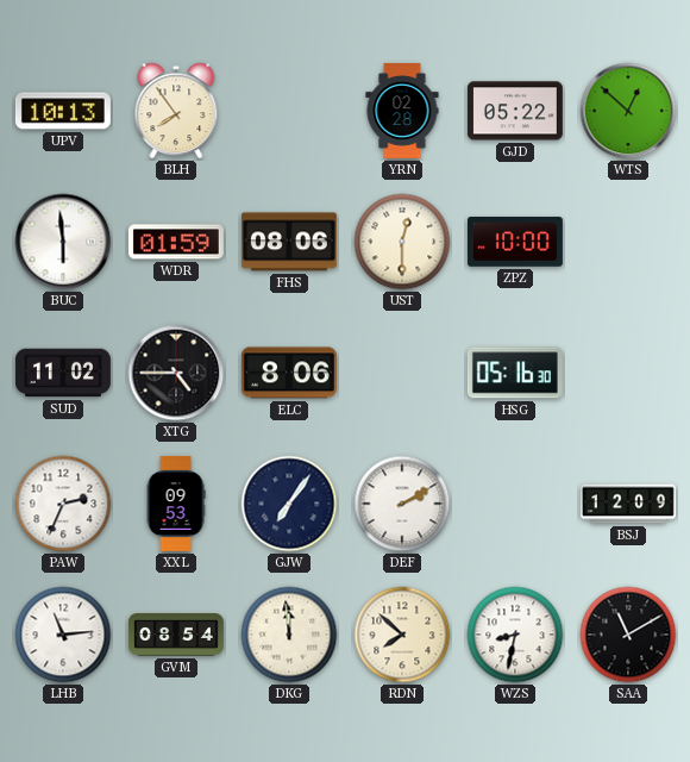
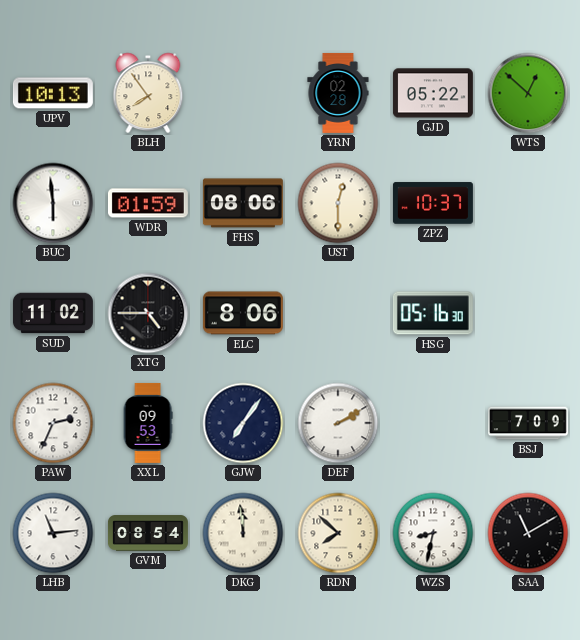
ZPZ: 10:00 -> 10:37
BSJ: 12:09 -> 7:09
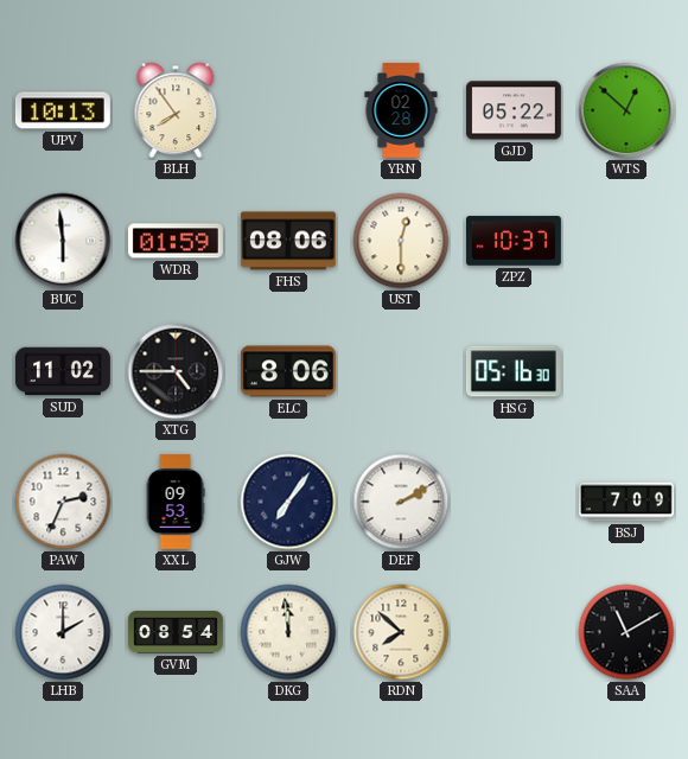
LHB: 11:14 -> 2:00
WZS: 8:32 -> none
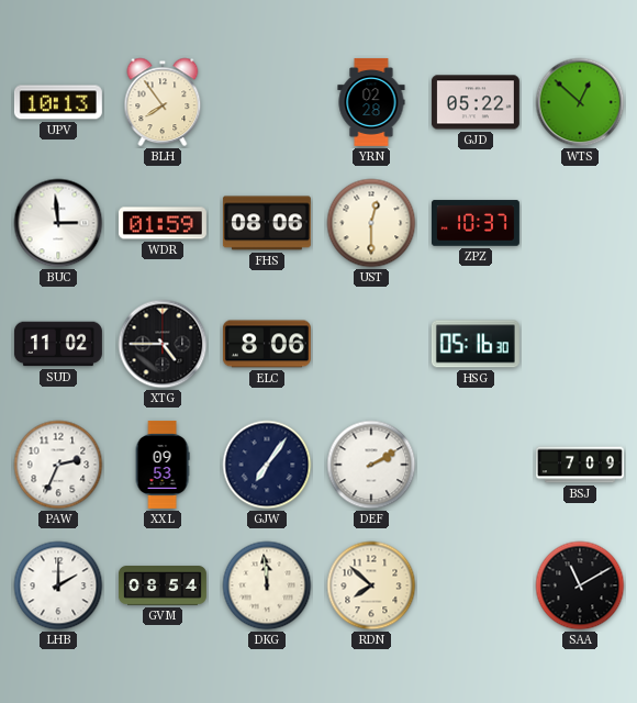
BUC: 5:59 -> 2:59
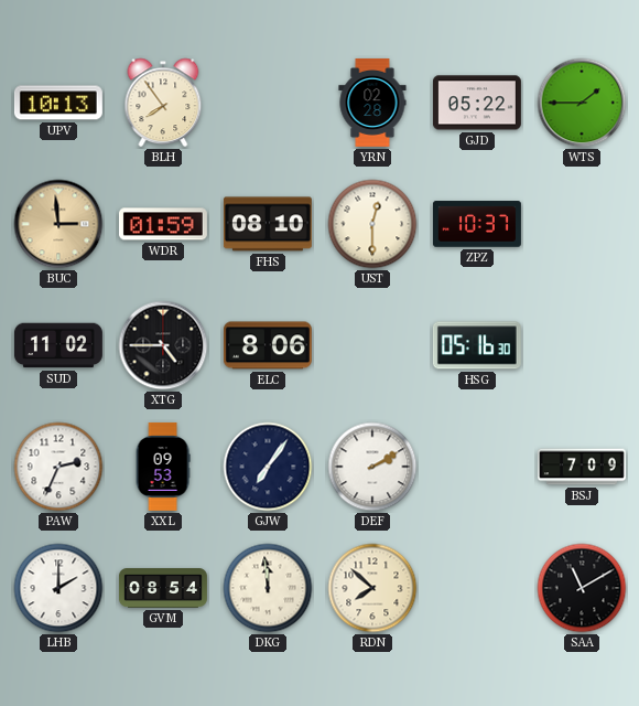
WTS: 12:52 -> 1:45
BUC dial: white -> champagne
FHS: 08:06 -> 08:10
